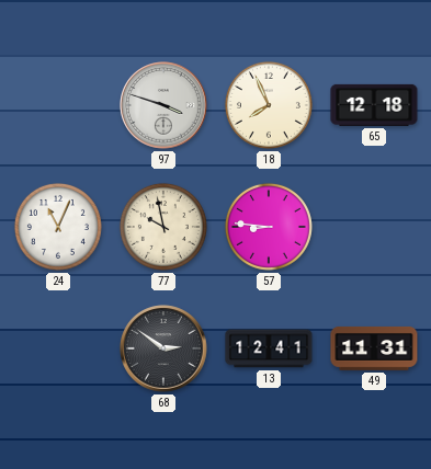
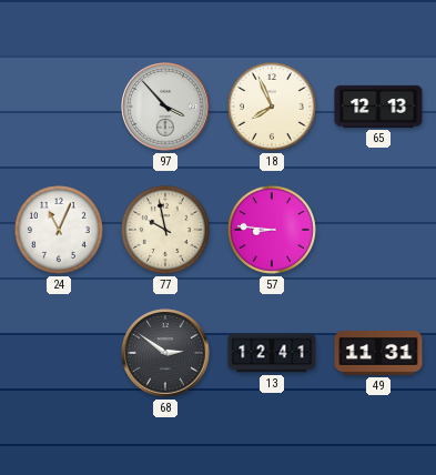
97: 3:48 -> 3:53
65: 12:18 -> 12:13
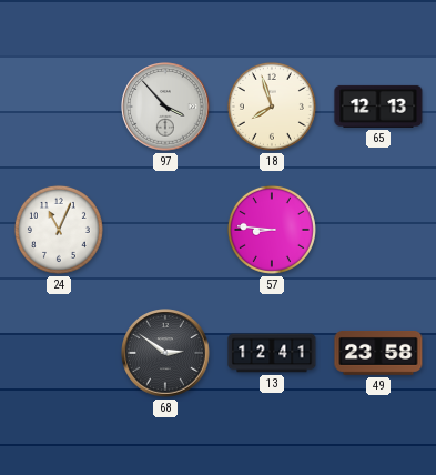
18: 7:56 -> 7:57
77: 9:58 -> none
49: 11:31 -> 23:58
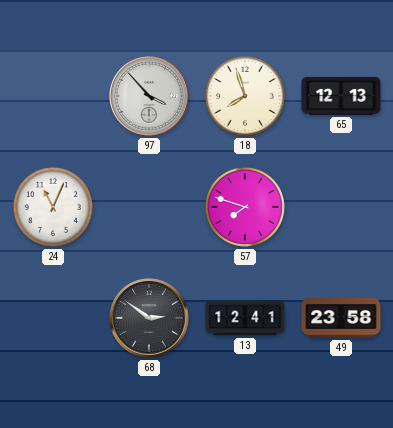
57: 8:46 -> 7:48
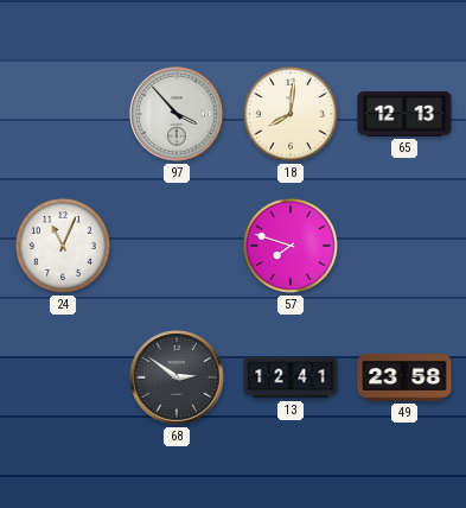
18: 7:57 -> 8:01
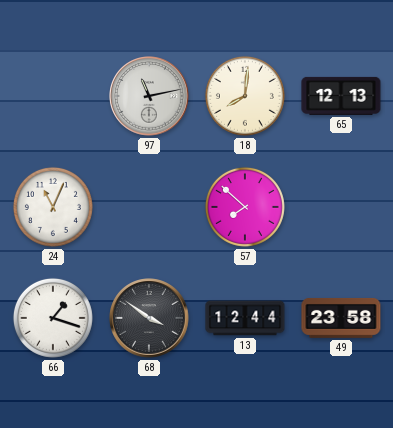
97: 3:53 -> 11:13
57: 7:48 -> 7:52
66: none -> 1:18
68: 2:51 -> 3:51
13: 12:41 -> 12:44
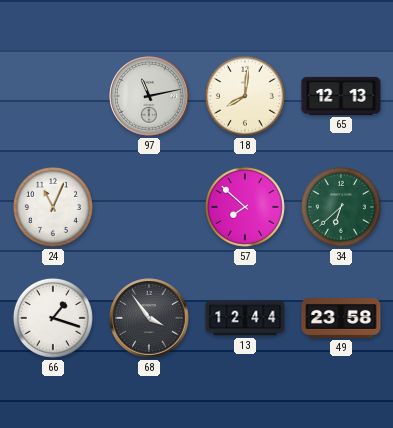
34: none -> 6:38
68: 3:51 -> 3:54
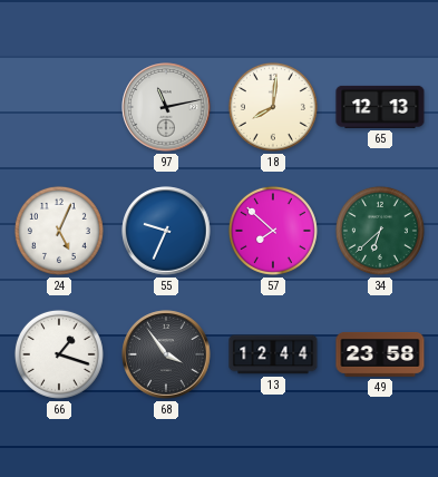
24: 11:04 -> 5:04
55: none -> 9:34
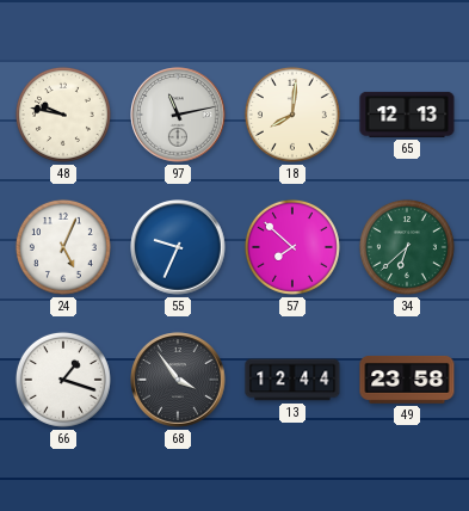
48: none -> 9:47
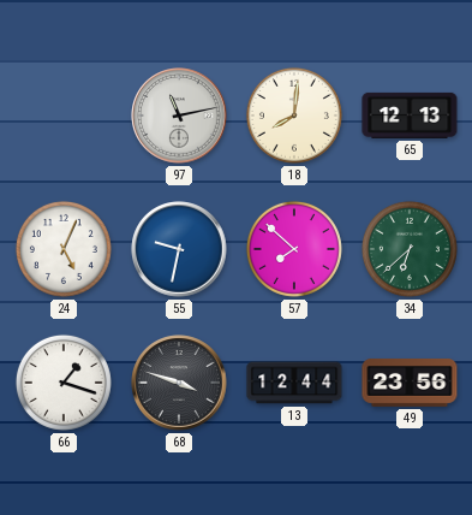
48: 9:47 -> none
55: 9:34 -> 9:32
68: 3:54 -> 3:48
49: 23:58 -> 23:56
